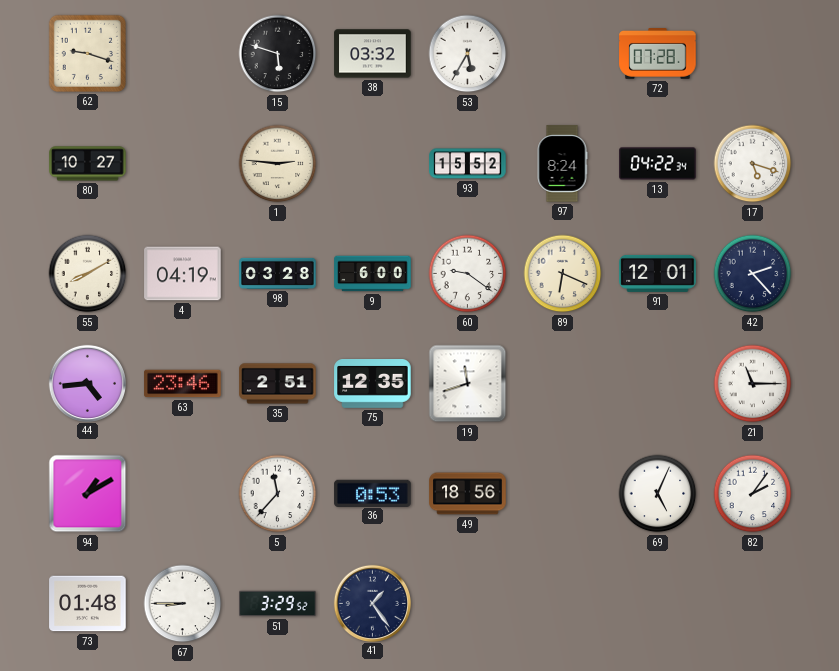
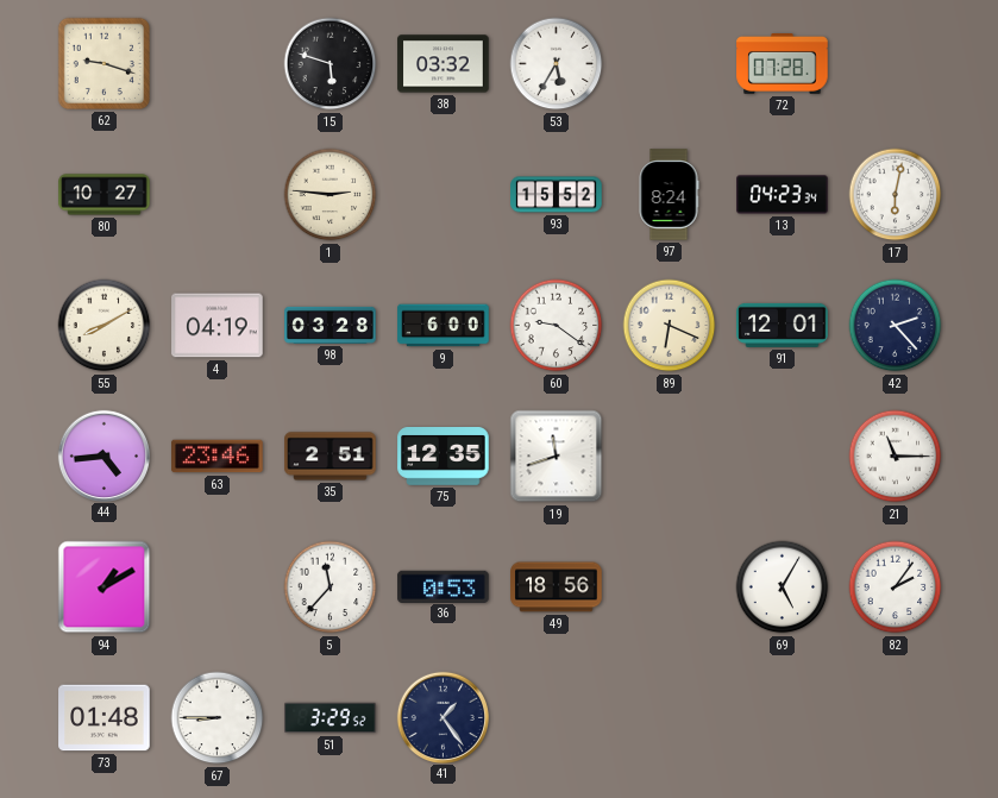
13: 04:22 -> 04:23
17: 5:18 -> 6:02
69: 5:04 -> 5:05
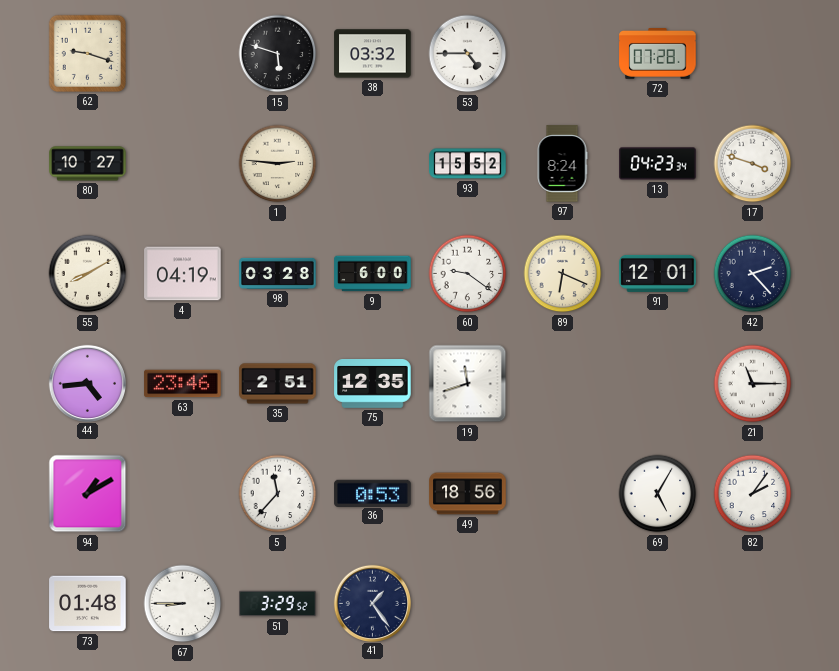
53: 5:35 -> 4:45
17: 6:02 -> 3:48
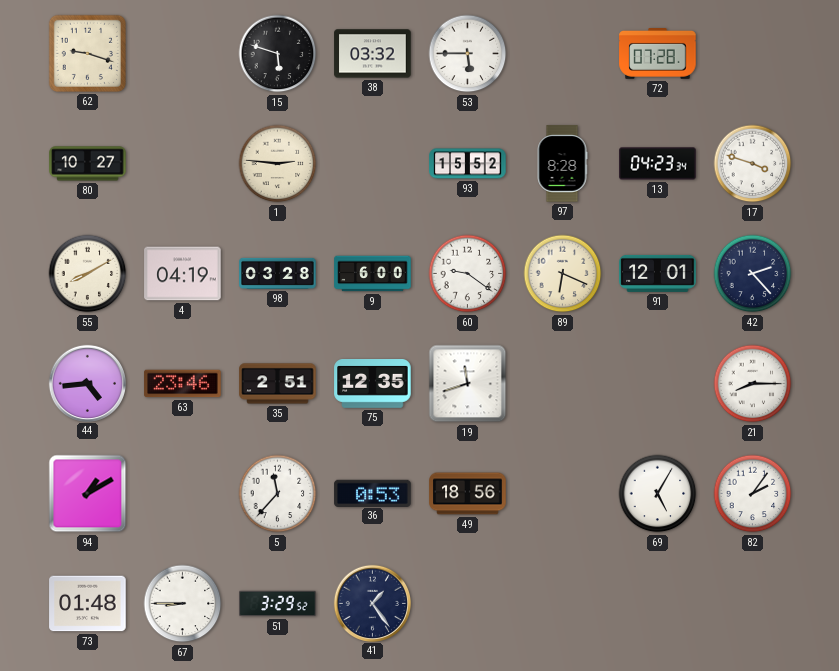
53: 4:45 -> 5:45
97: 8:24 -> 8:28
21: 11:15 -> 8:15
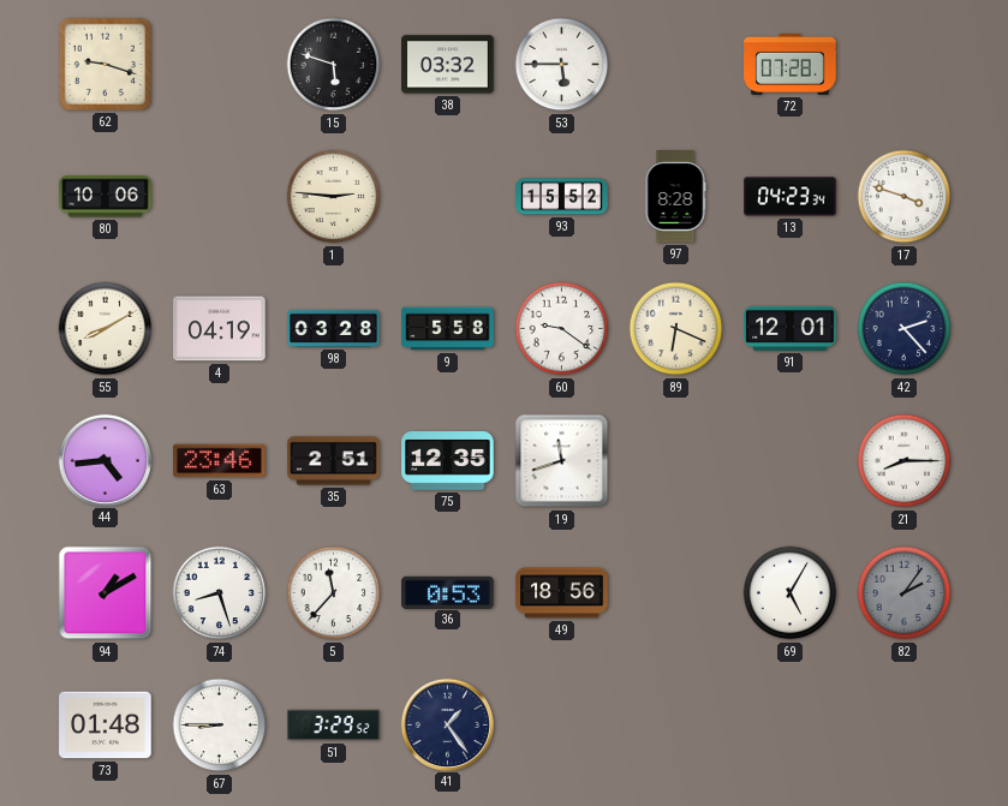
80: 10:27 -> 10:06
9: 6:00 -> 5:58
74: none -> 8:27
82 dial: white -> grey
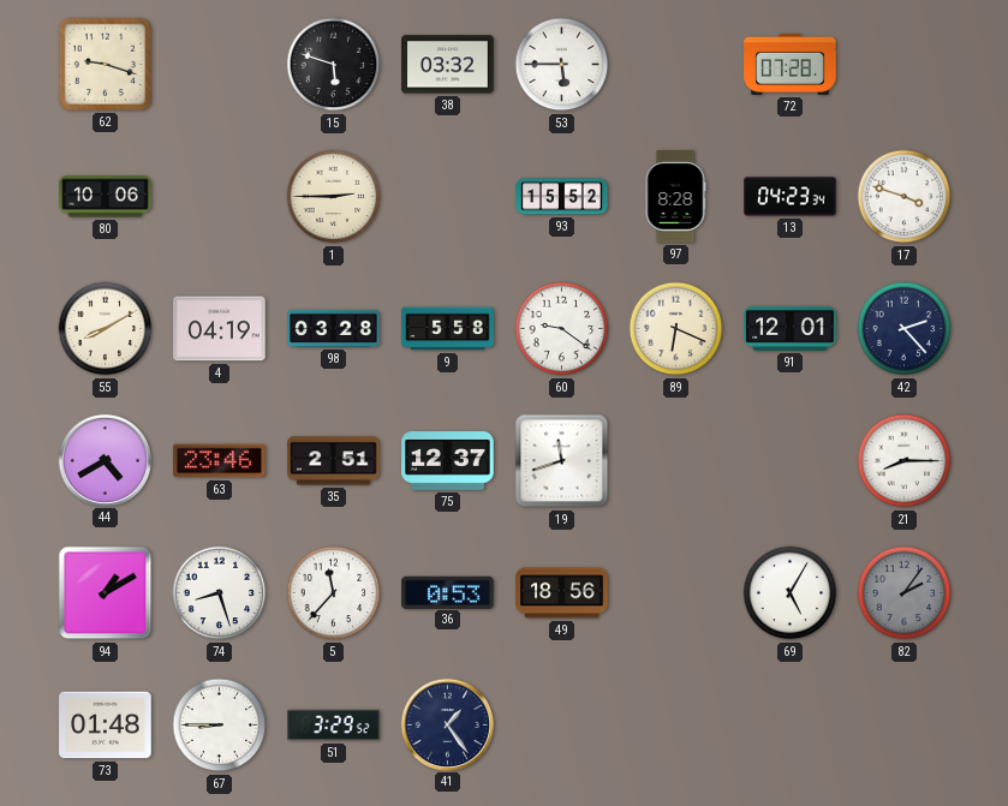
1: 2:46 -> 2:45
44: 4:44 -> 4:40
75: 12:35 -> 12:37
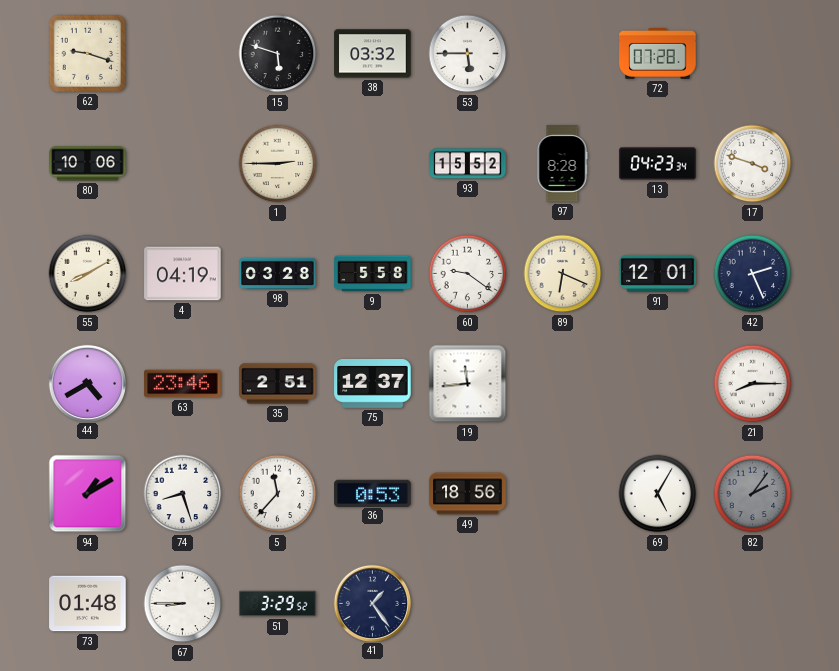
42: 2:23 -> 2:26
19: 11:42 -> 11:44
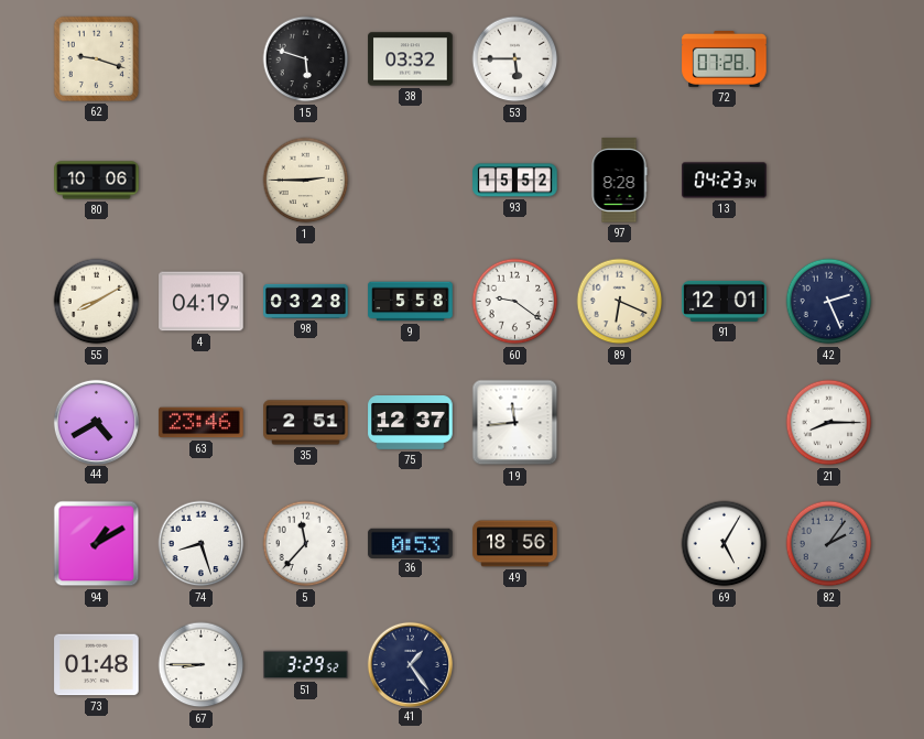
17: 3:48 -> none
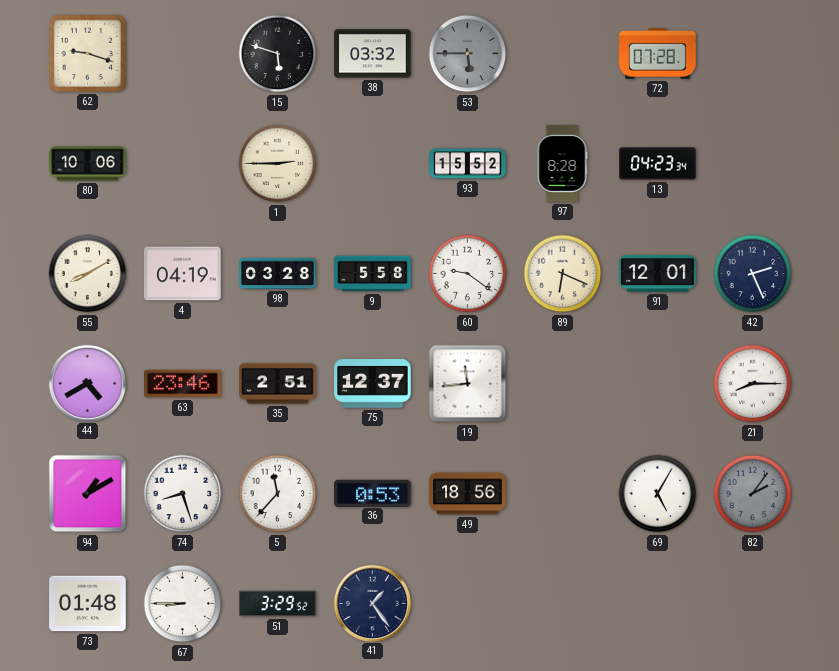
53 dial: white -> grey
